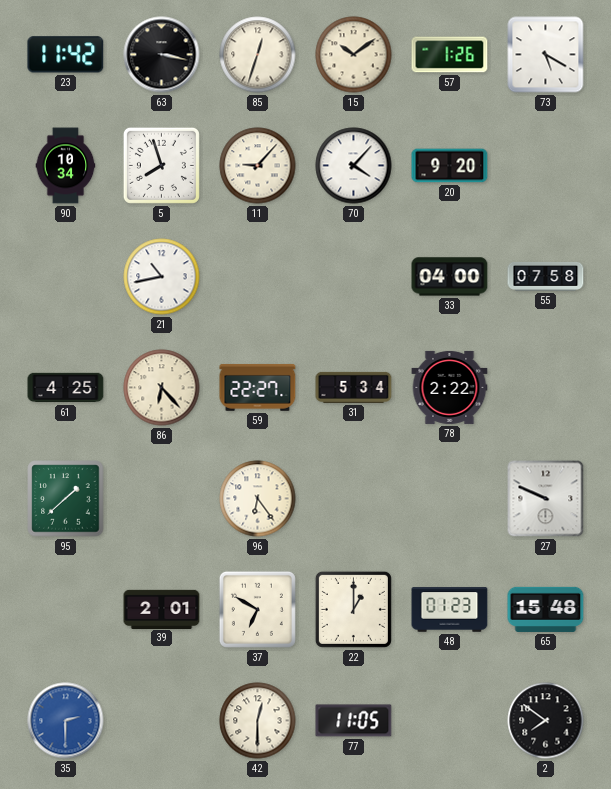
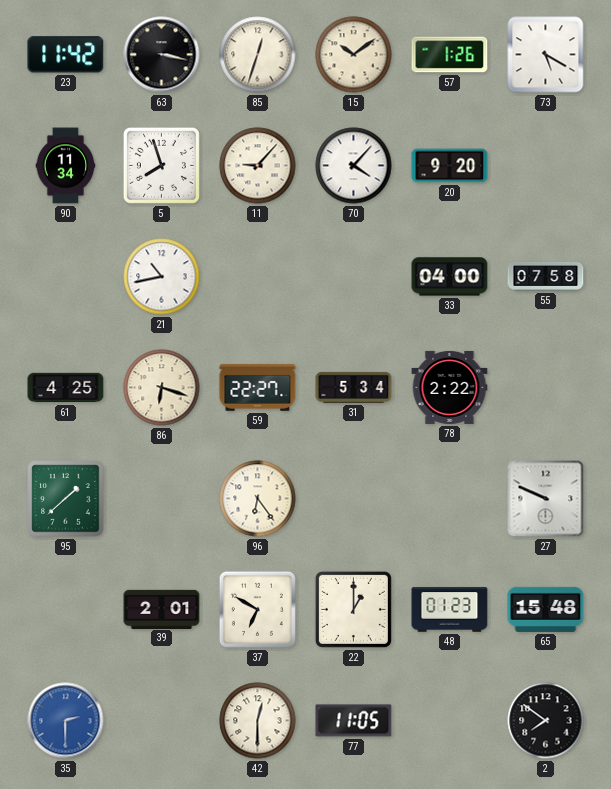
90: 10:34 -> 11:34
86: 6:23 -> 6:18
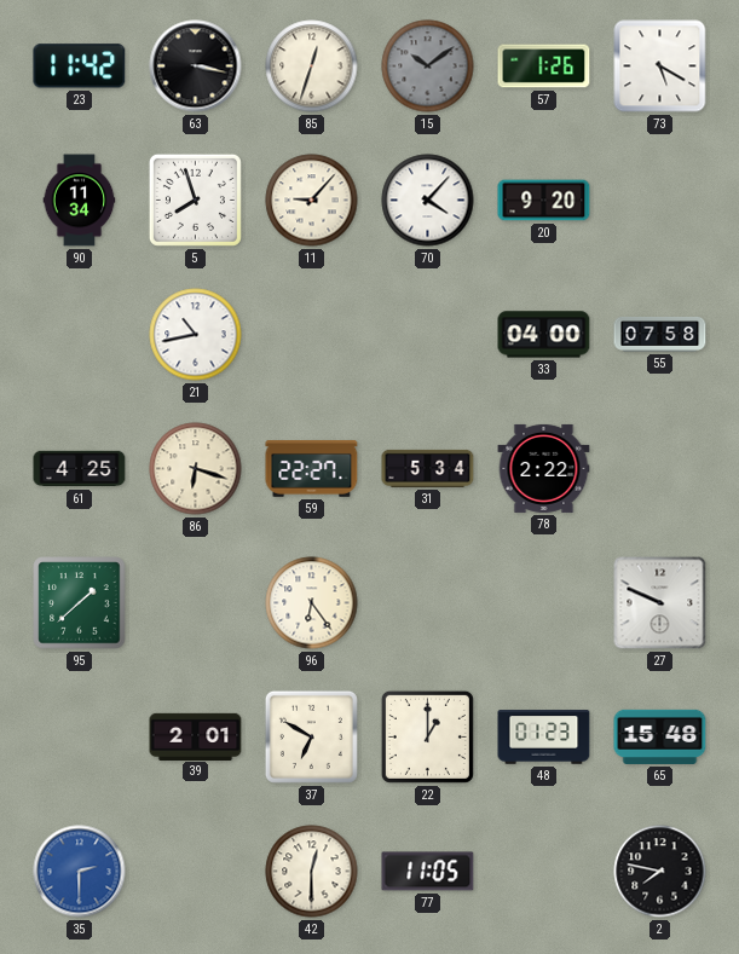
15 dial: cream -> grey
2: 7:51 -> 7:47
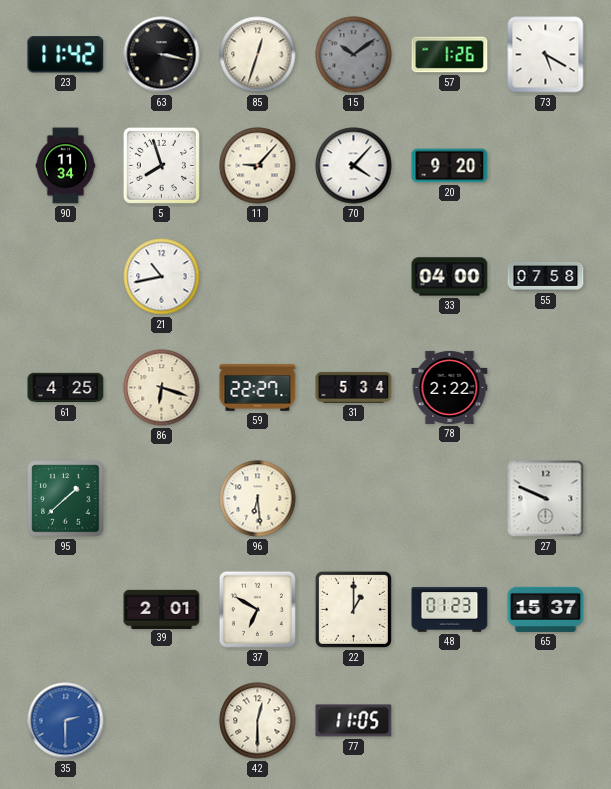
96: 6:24 -> 6:29
65: 15:48 -> 15:37
2: 7:47 -> none
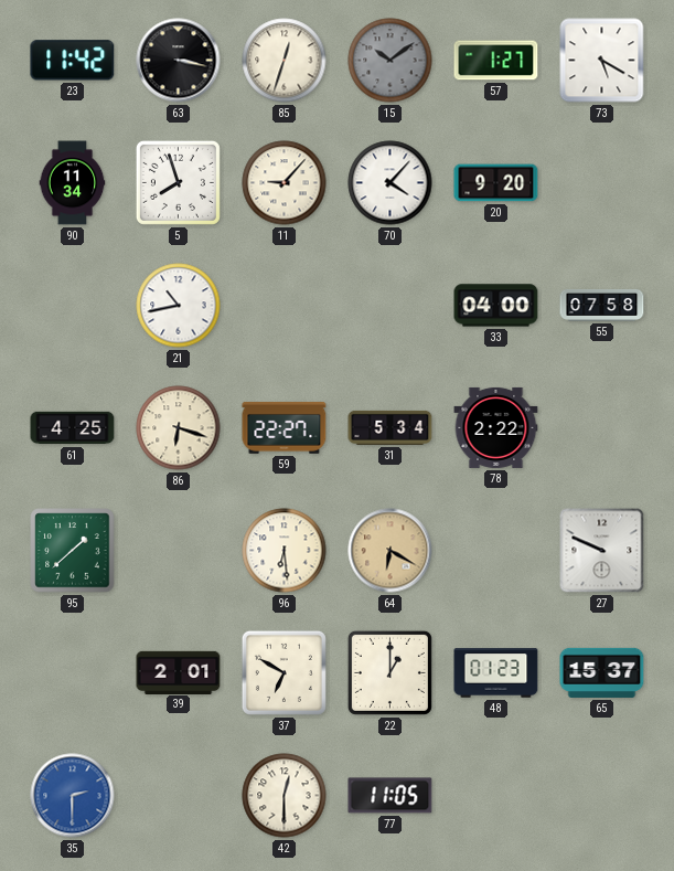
57: 1:26 -> 1:27
64: none -> 6:20
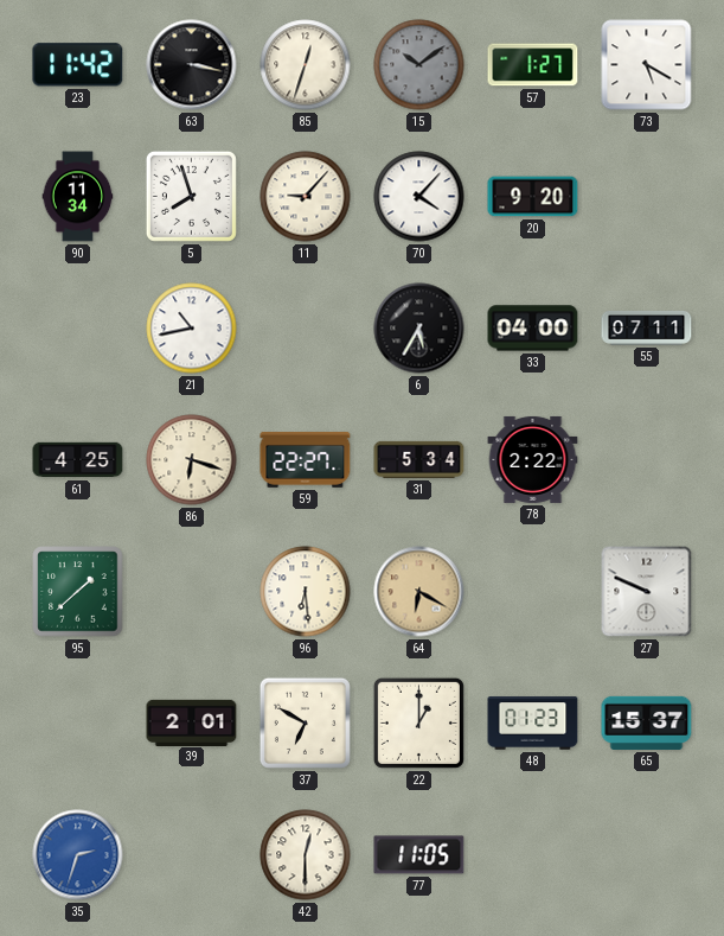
6: none -> 5:35
55: 07:58 -> 07:11
35: 2:30 -> 2:33
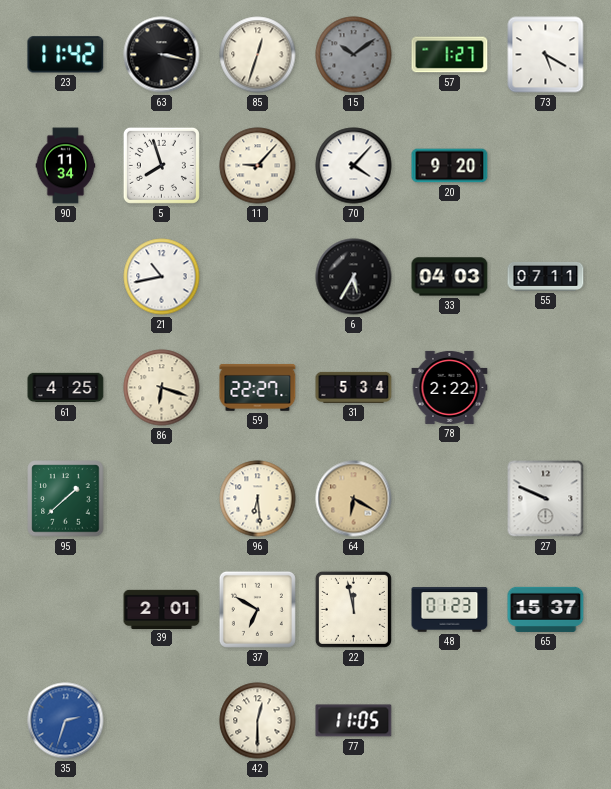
33: 04:00 -> 04:03
22: 1:00 -> 11:58
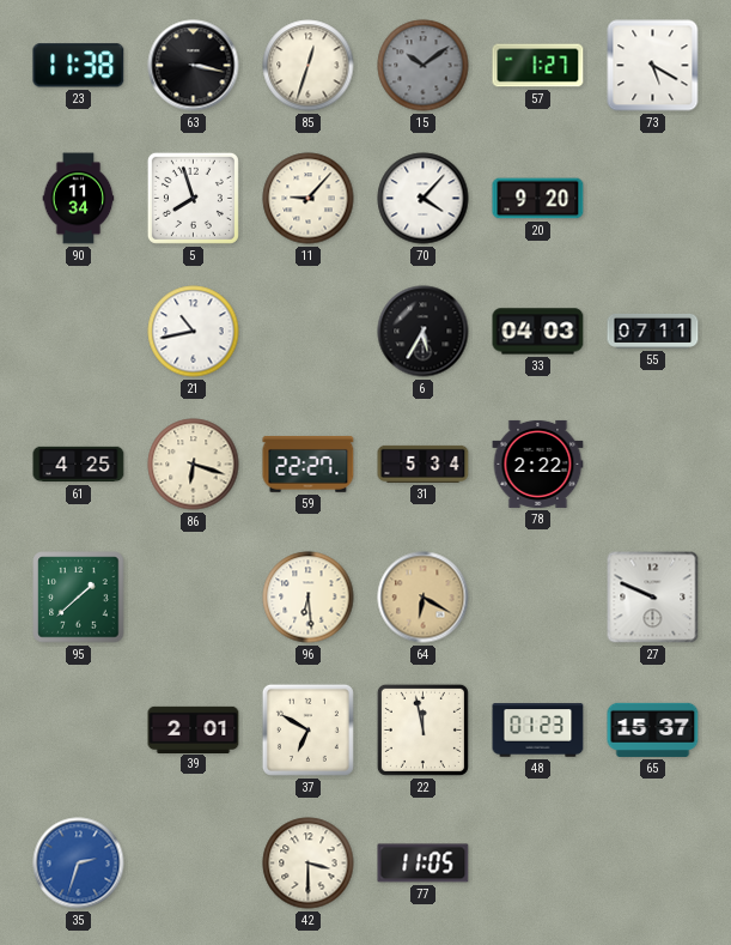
23: 11:42 -> 11:38
42: 12:30 -> 3:30
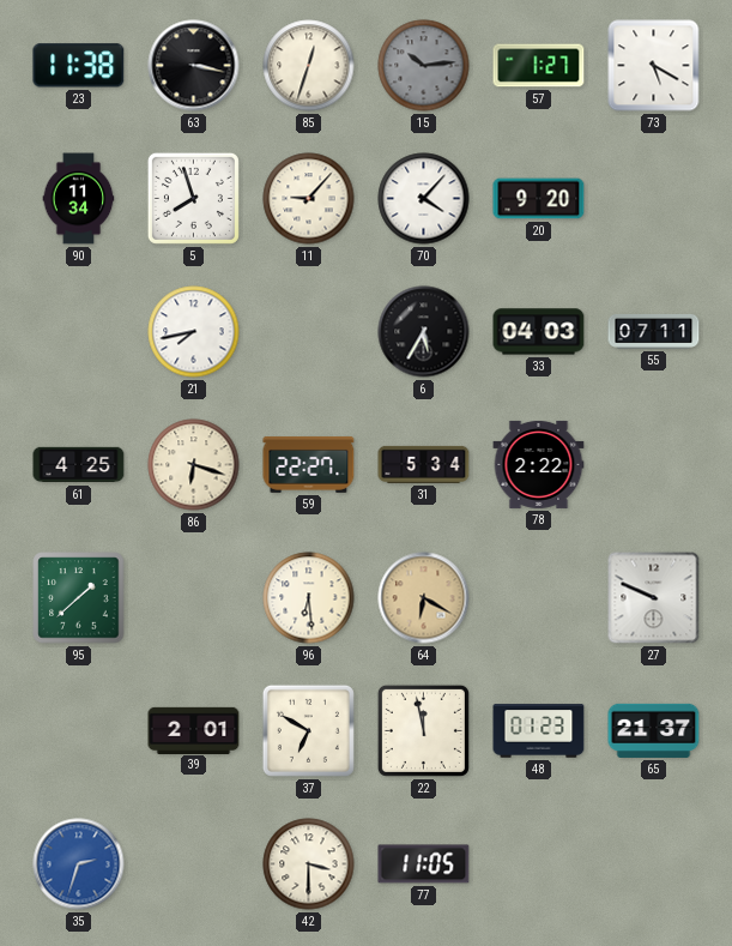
15: 10:09 -> 10:14
21: 10:43 -> 7:43
65: 15:37 -> 21:37
